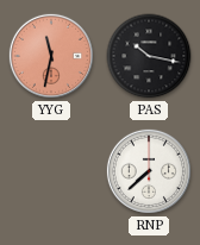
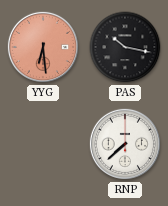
YYG: 11:32 -> 6:29
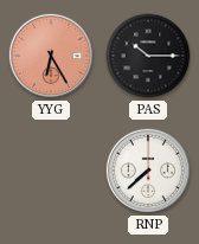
YYG: 6:29 -> 6:25
PAS: 10:17 -> 10:15
